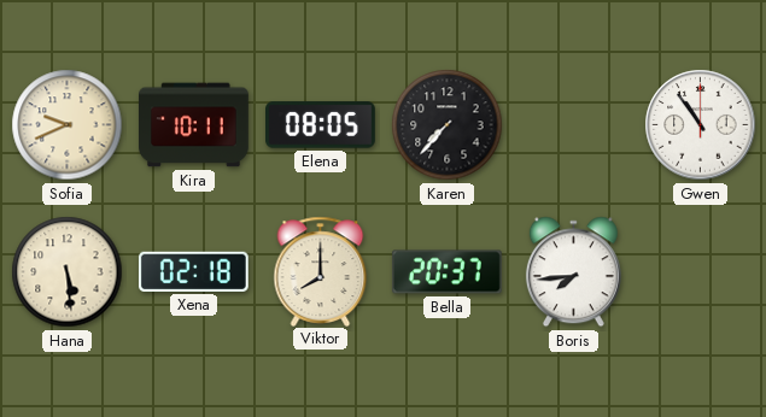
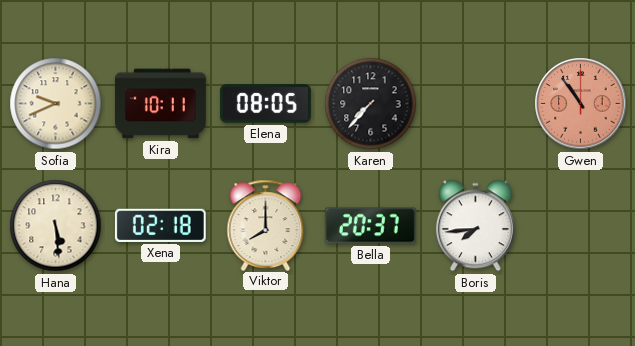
Gwen dial: white -> salmon
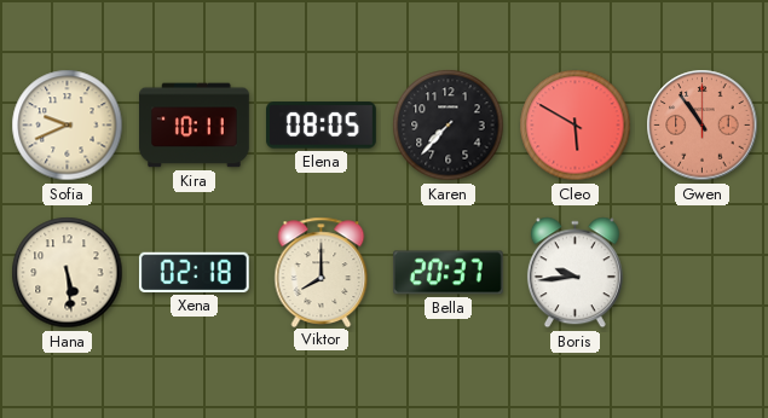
Cleo: none -> 5:50
Boris: 7:44 -> 9:44
